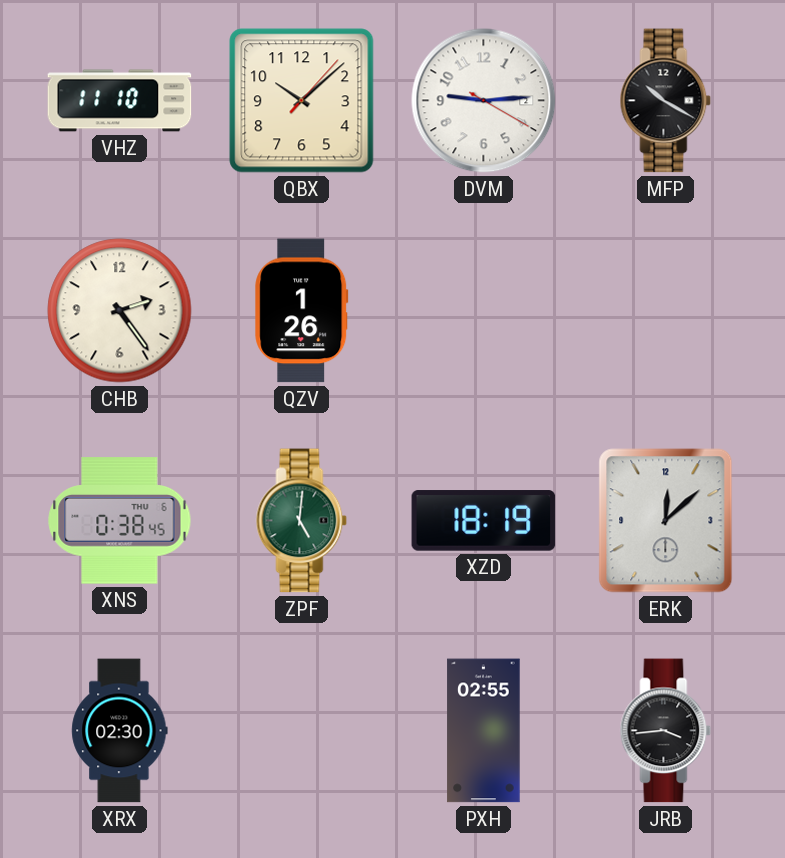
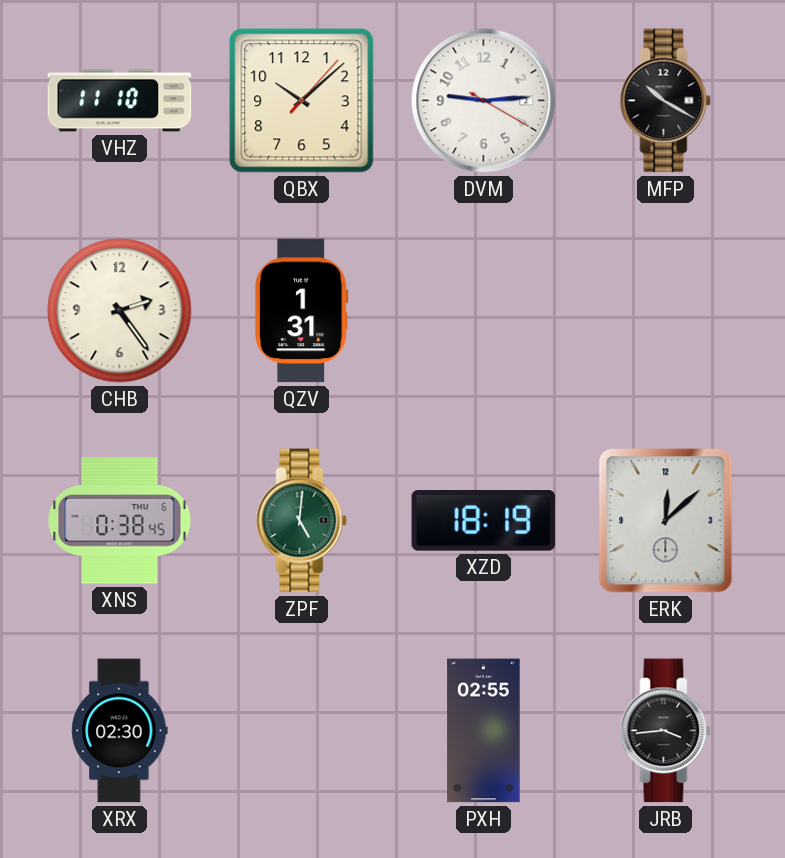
QZV: 1:26 -> 1:31
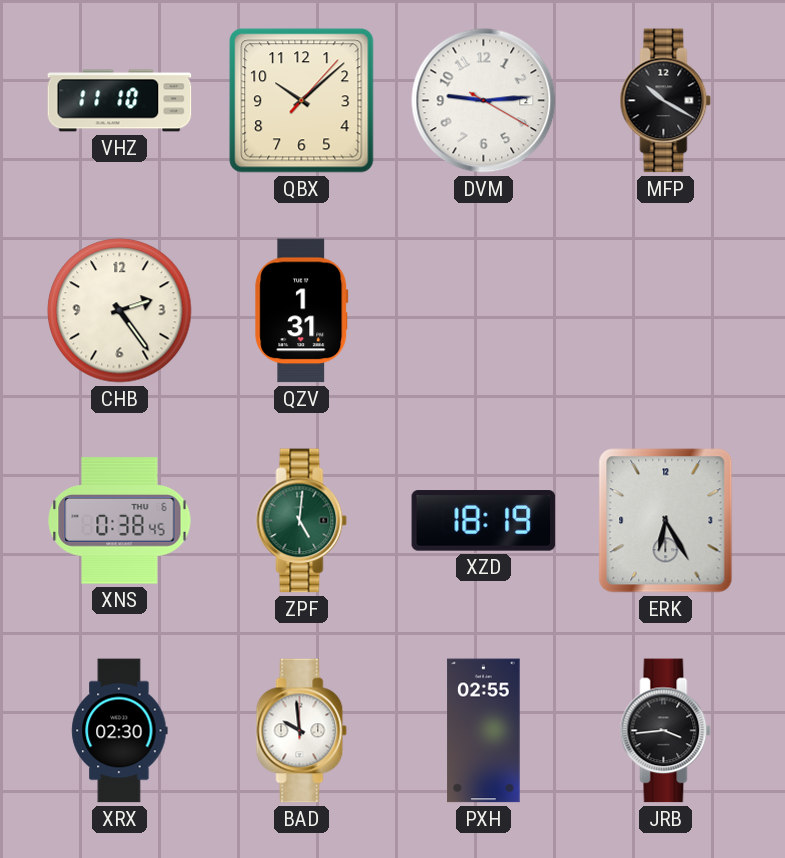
ERK: 12:08 -> 6:25
BAD: none -> 9:59
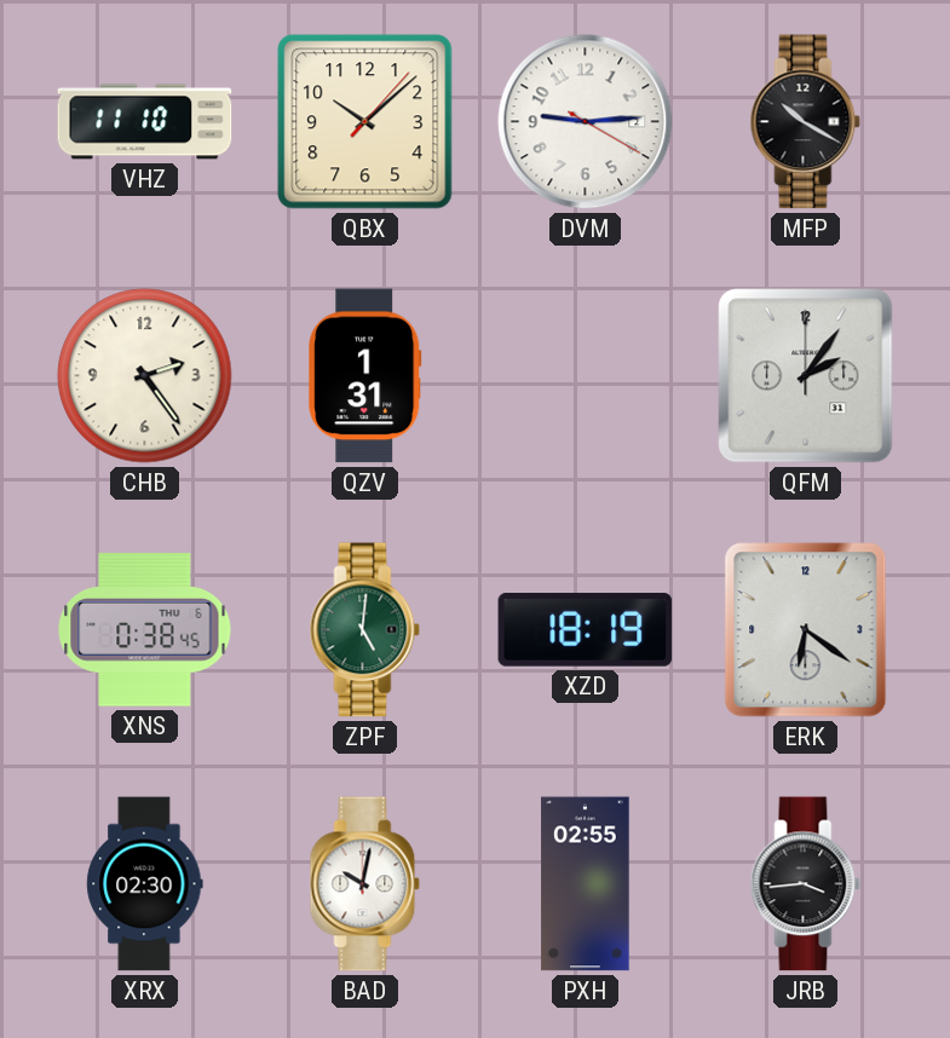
QFM: none -> 2:06
ERK: 6:25 -> 6:21
BAD: 9:59 -> 10:02
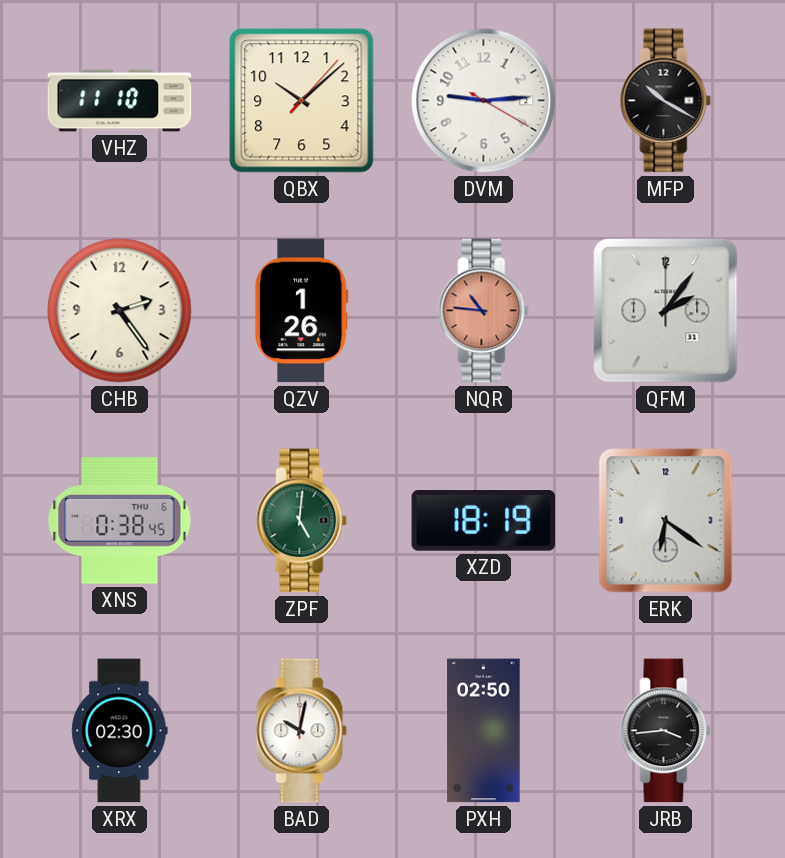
QZV: 1:31 -> 1:26
NQR: none -> 10:46
PXH: 02:55 -> 02:50
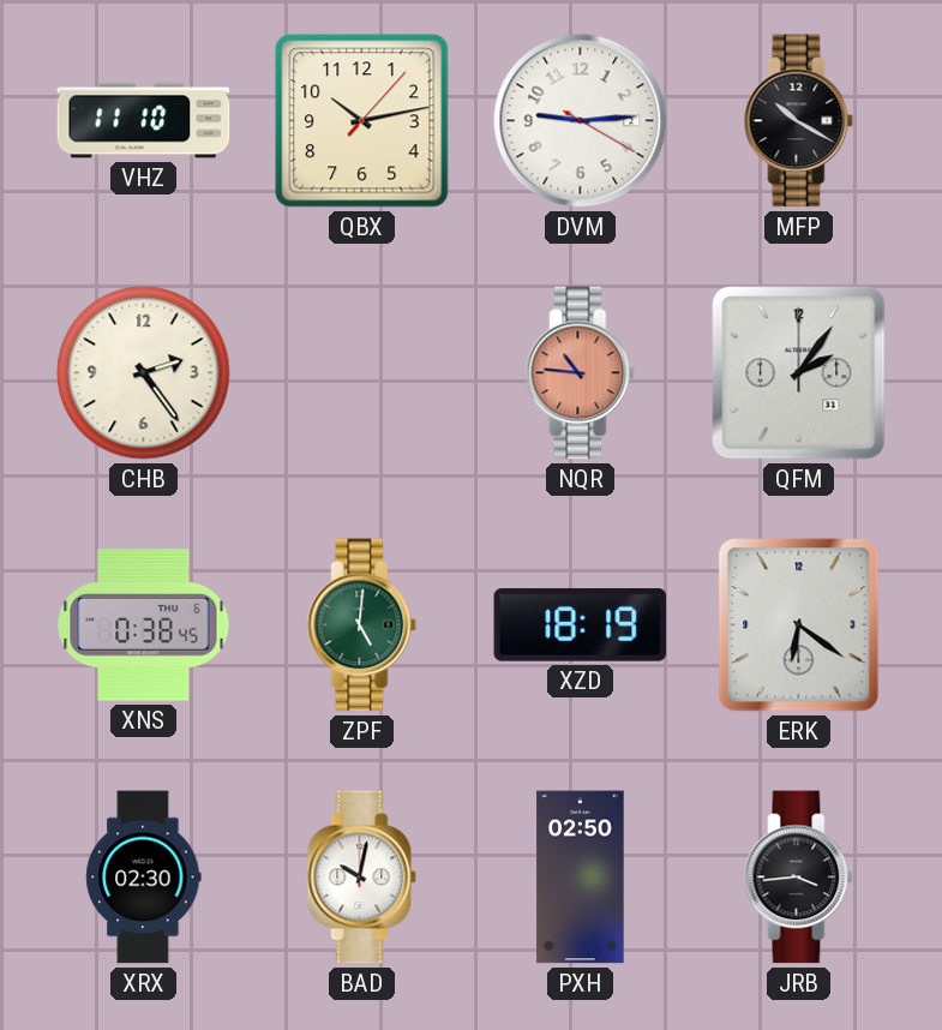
QBX: 10:08 -> 10:13
QZV: 1:26 -> none
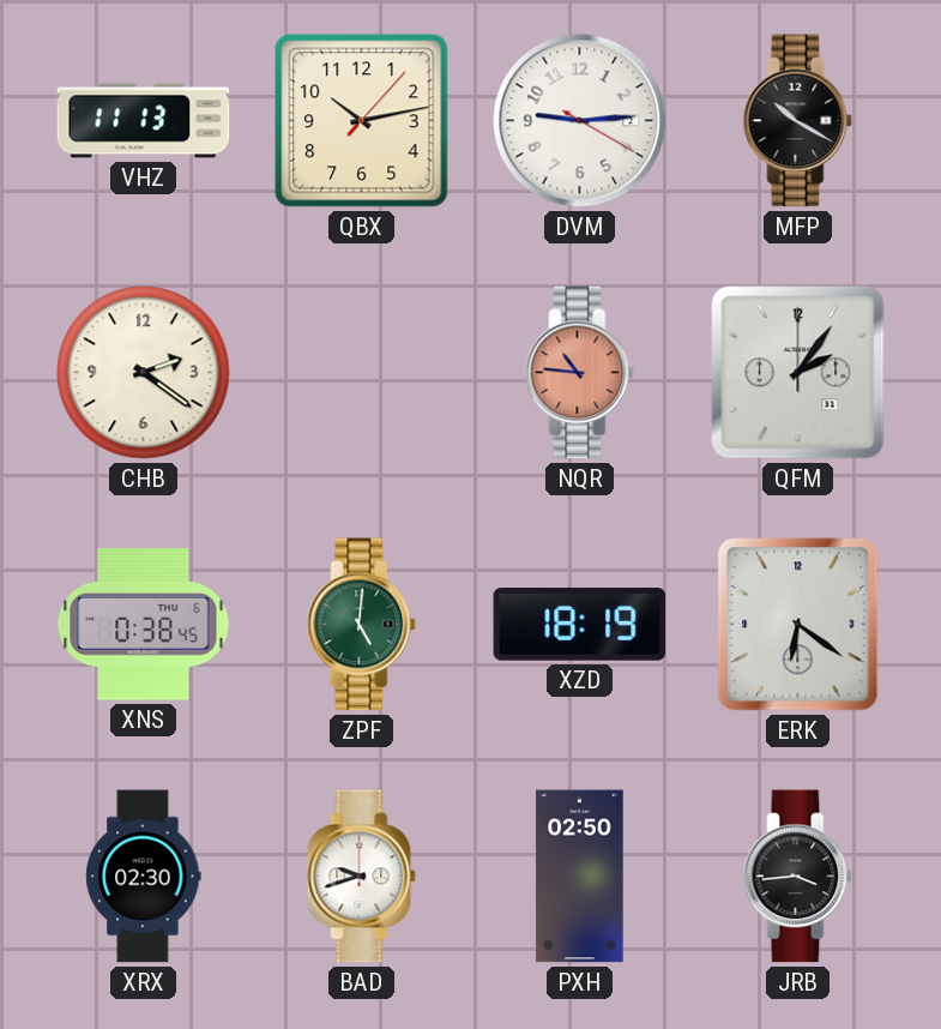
VHZ: 11:10 -> 11:13
CHB: 2:24 -> 2:21
BAD: 10:02 -> 9:42
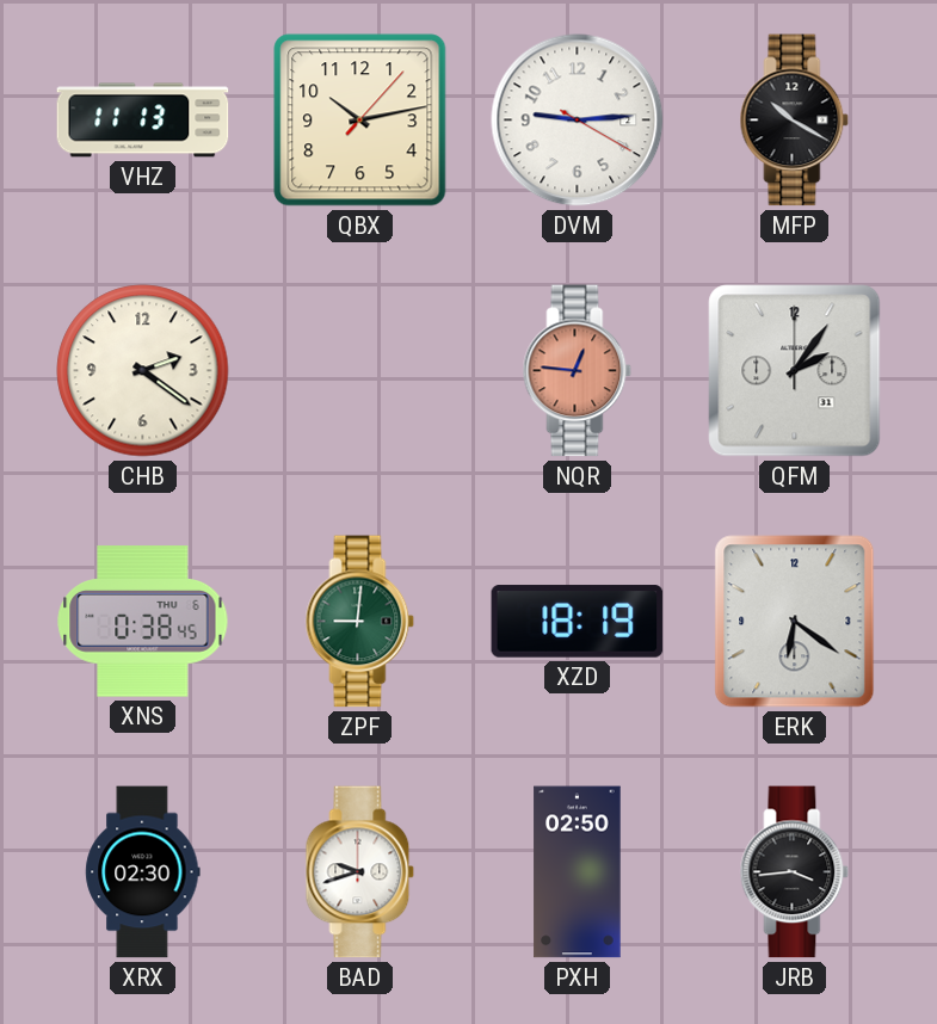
NQR: 10:46 -> 12:46
ZPF: 5:01 -> 9:01
